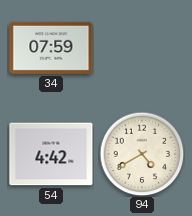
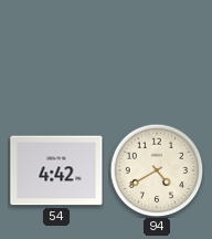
34: 07:59 -> none
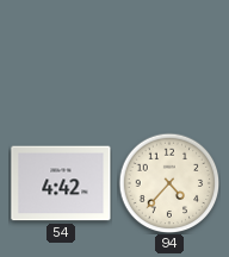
94: 4:40 -> 4:37
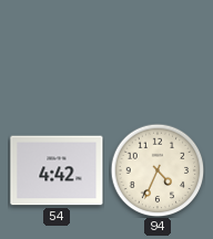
94: 4:37 -> 4:34
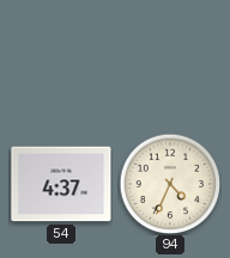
54: 4:42 -> 4:37
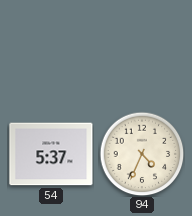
54: 4:37 -> 5:37
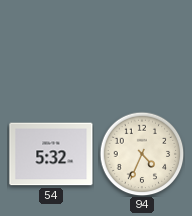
54: 5:37 -> 5:32
